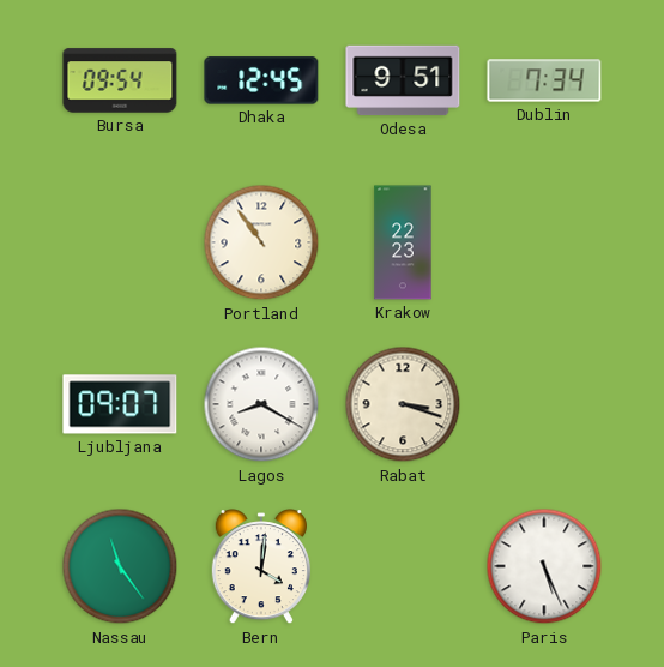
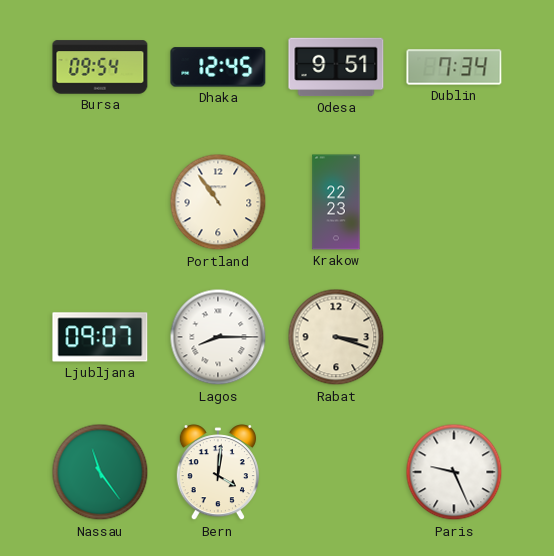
Lagos: 8:20 -> 8:15
Paris: 5:26 -> 9:26
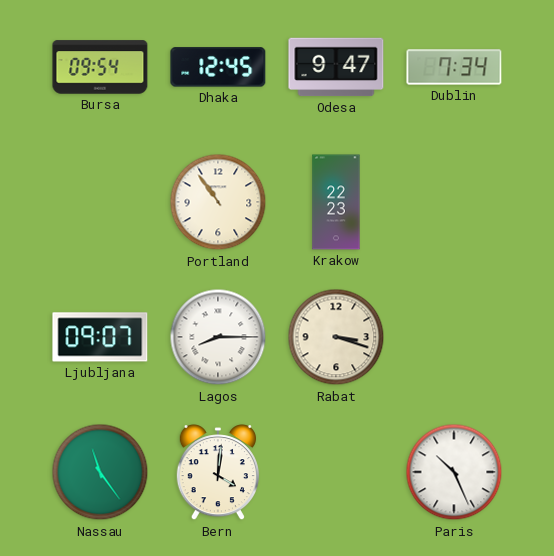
Odesa: 9:51 -> 9:47
Paris: 9:26 -> 10:26
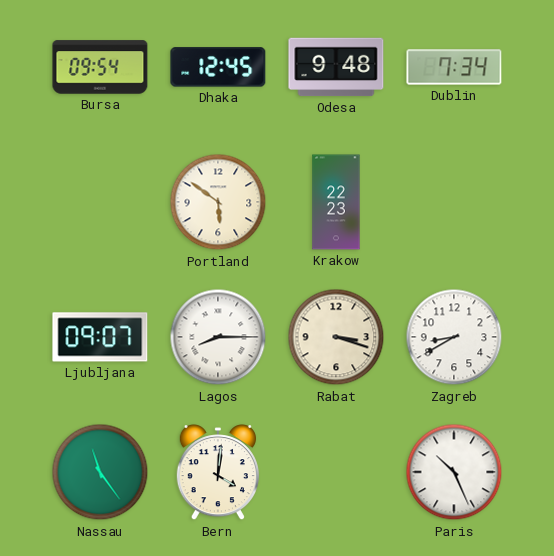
Odesa: 9:47 -> 9:48
Portland: 10:54 -> 5:51
Zagreb: none -> 8:40
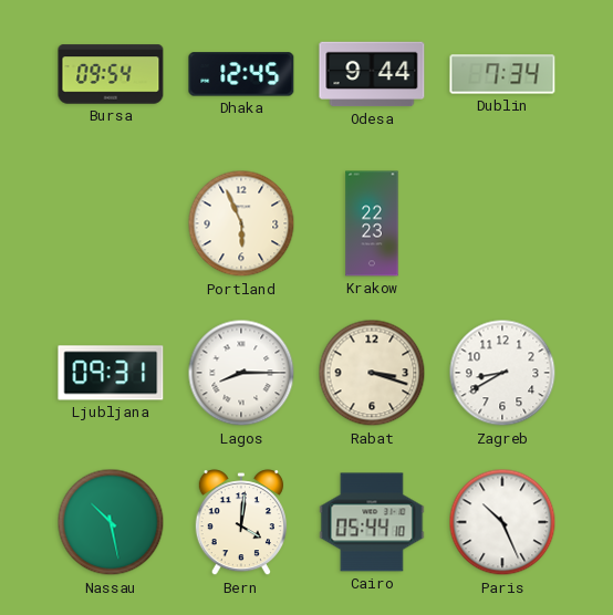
Odesa: 9:48 -> 9:44
Portland: 5:51 -> 5:56
Ljubljana: 09:07 -> 09:31
Nassau: 11:24 -> 10:28
Cairo: none -> 05:44
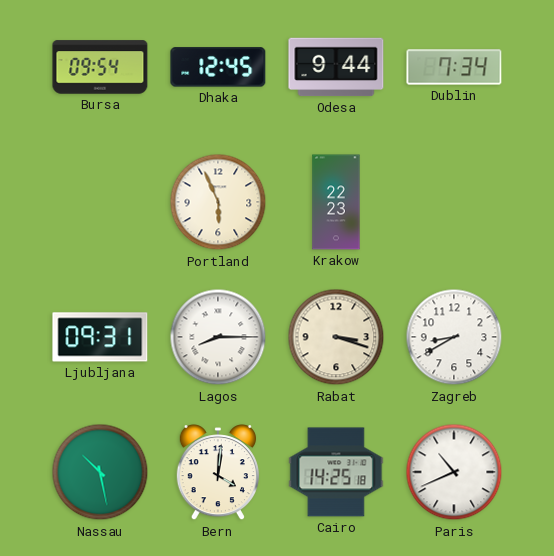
Cairo: 05:44 -> 14:25
Paris: 10:26 -> 10:41
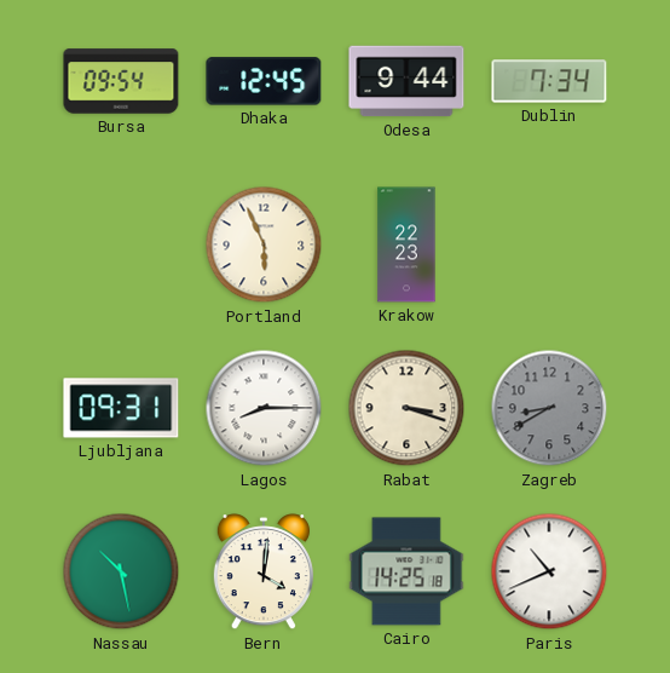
Zagreb dial: white -> grey
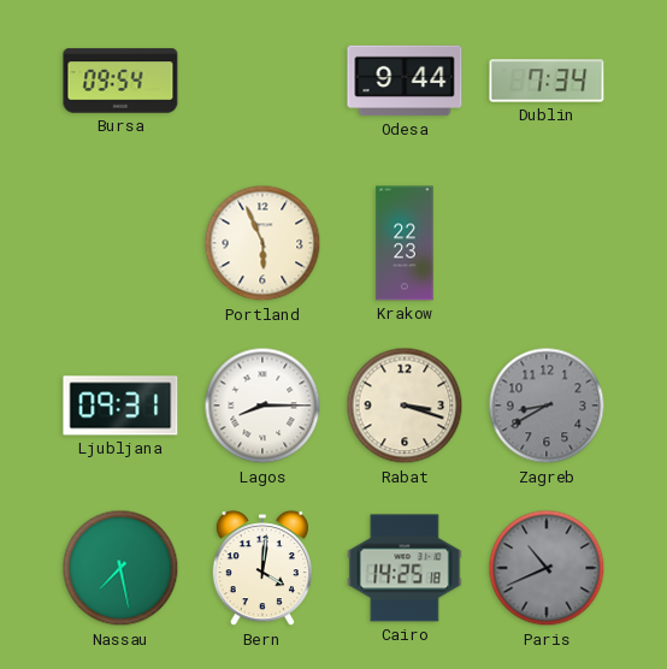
Dhaka: 12:45 -> none
Nassau: 10:28 -> 7:28
Paris dial: white -> grey
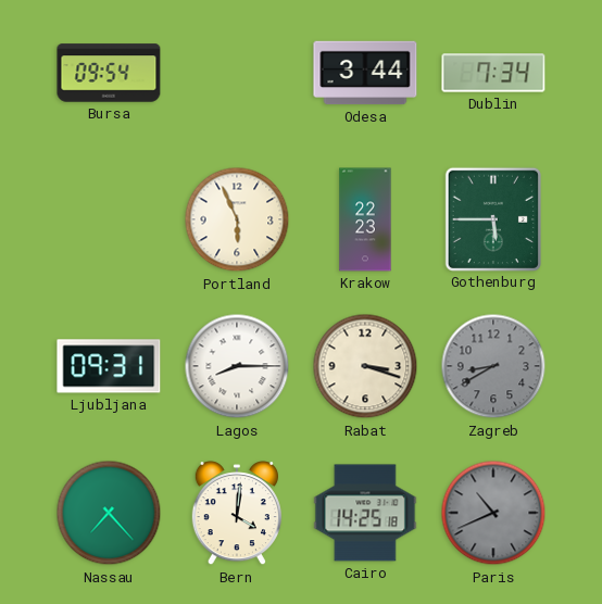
Odesa: 9:44 -> 3:44
Gothenburg: none -> 5:45
Nassau: 7:28 -> 7:23
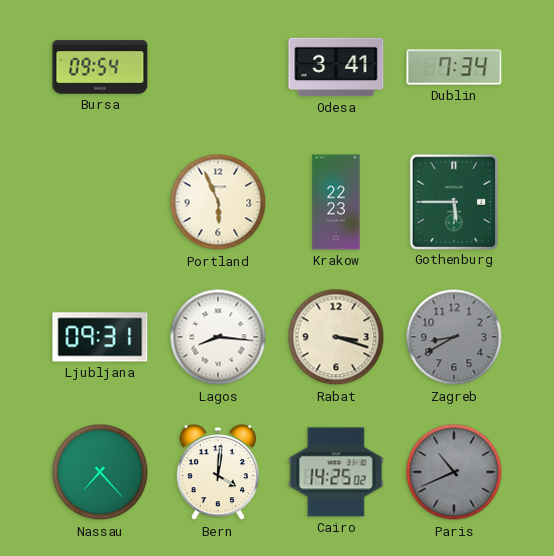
Odesa: 3:44 -> 3:41
Lagos: 8:15 -> 8:16
Cairo: 14:25:18 -> 14:25:02
